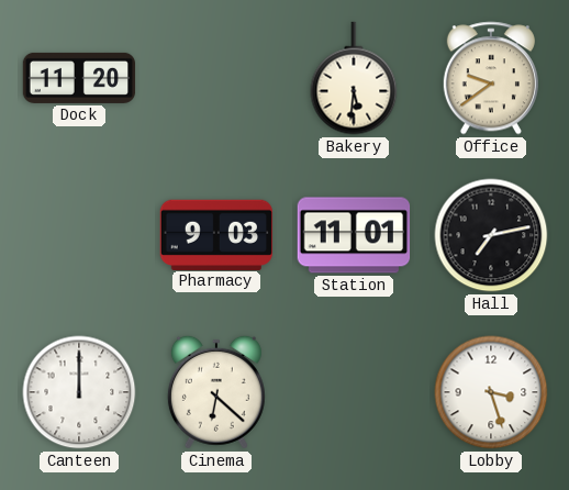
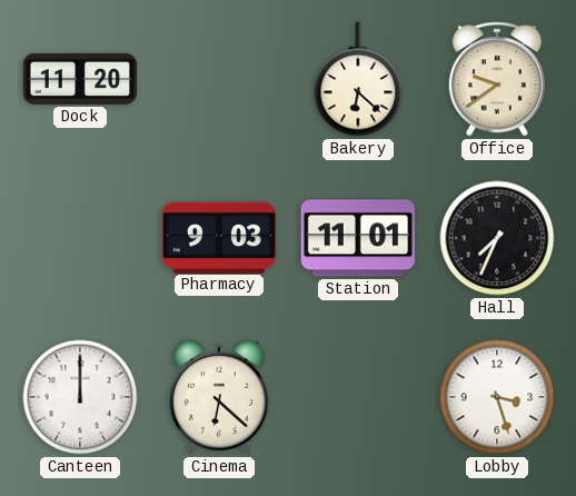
Bakery: 5:31 -> 6:22
Hall: 7:13 -> 7:34
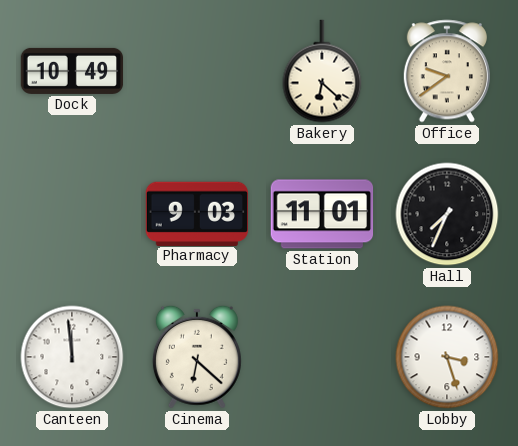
Dock: 11:20 -> 10:49
Canteen: 12:00 -> 11:59
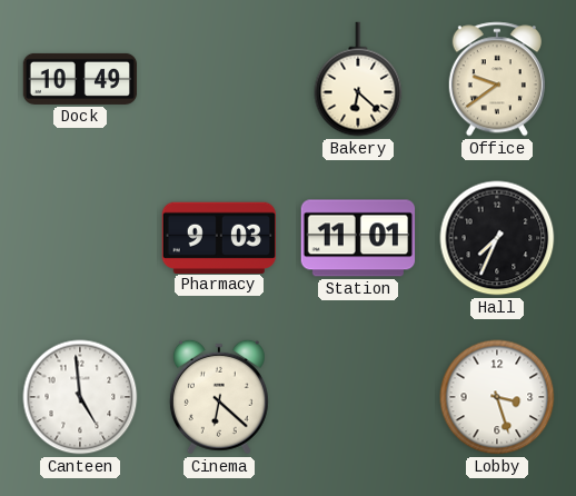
Canteen: 11:59 -> 4:59
